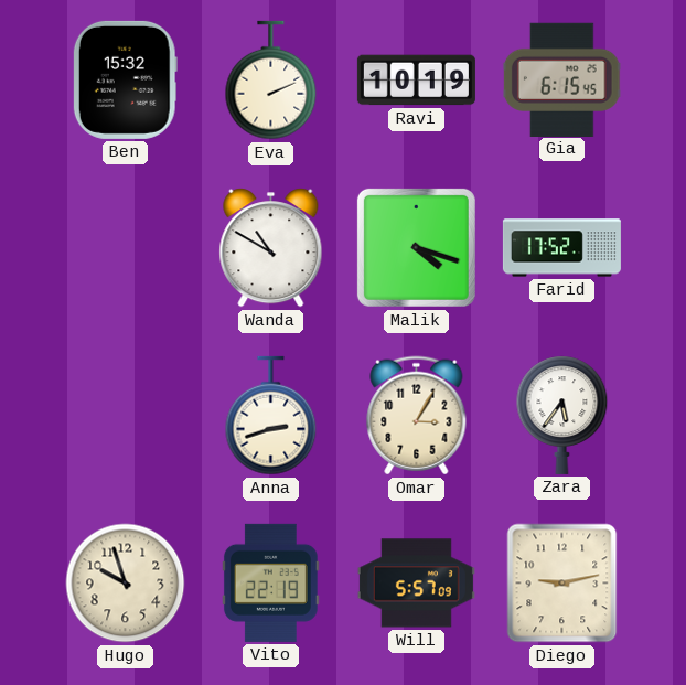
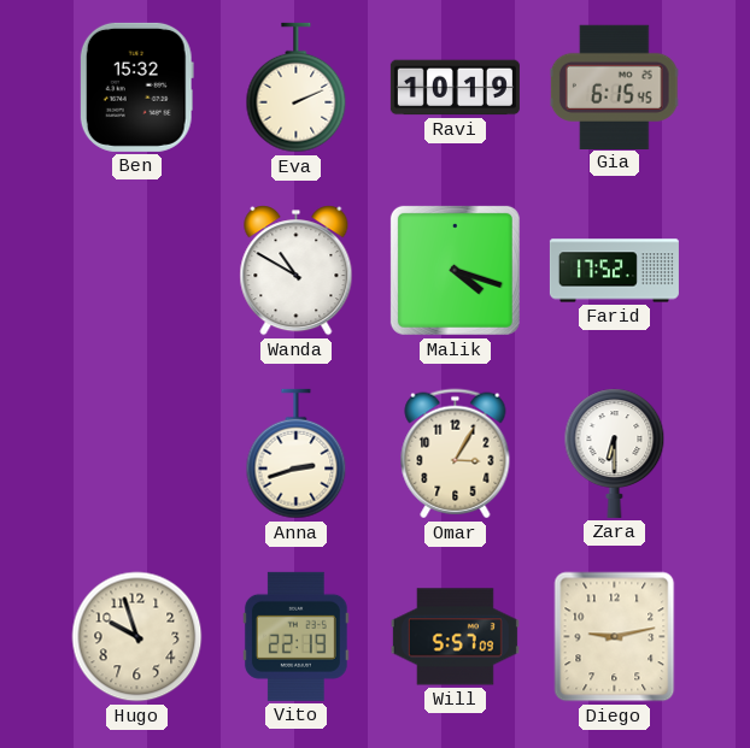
Zara: 5:36 -> 6:30
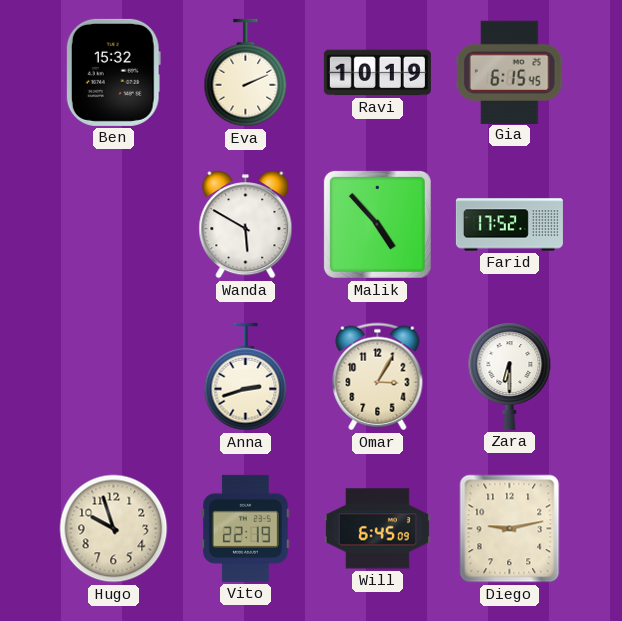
Wanda: 10:50 -> 5:50
Malik: 4:18 -> 4:53
Will: 5:57 -> 6:45
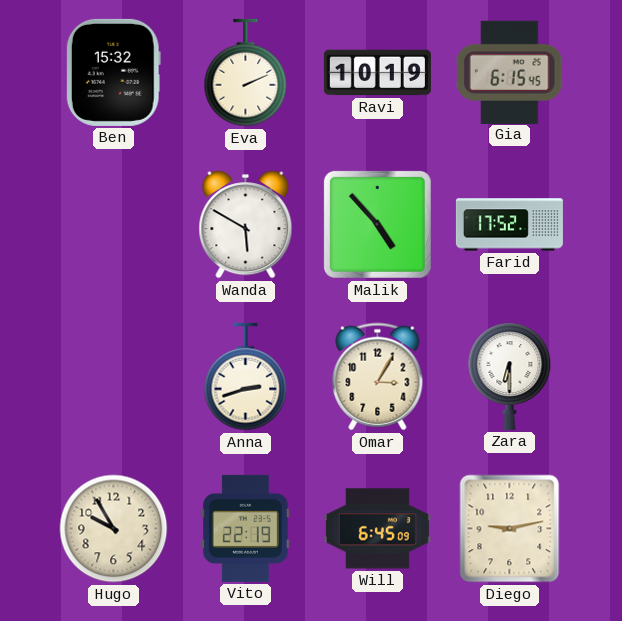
Hugo: 9:57 -> 9:55
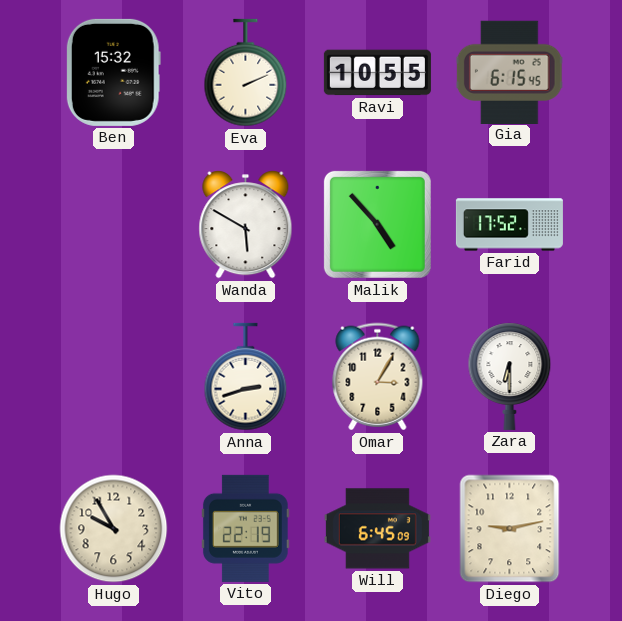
Ravi: 10:19 -> 10:55
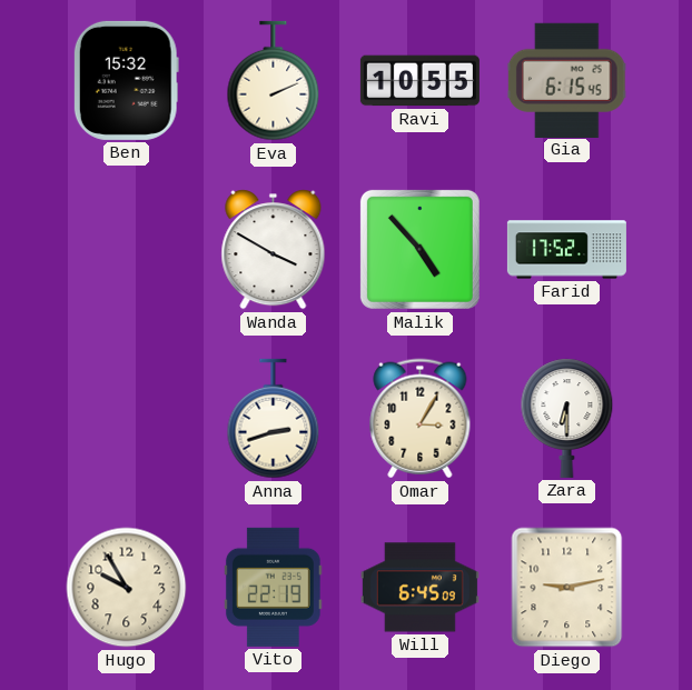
Wanda: 5:50 -> 3:50
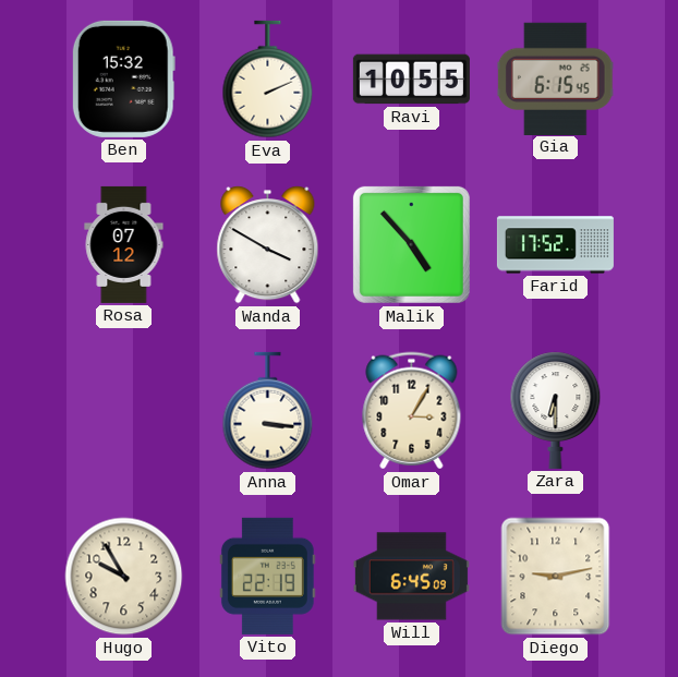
Rosa: none -> 07:12
Anna: 2:42 -> 3:16
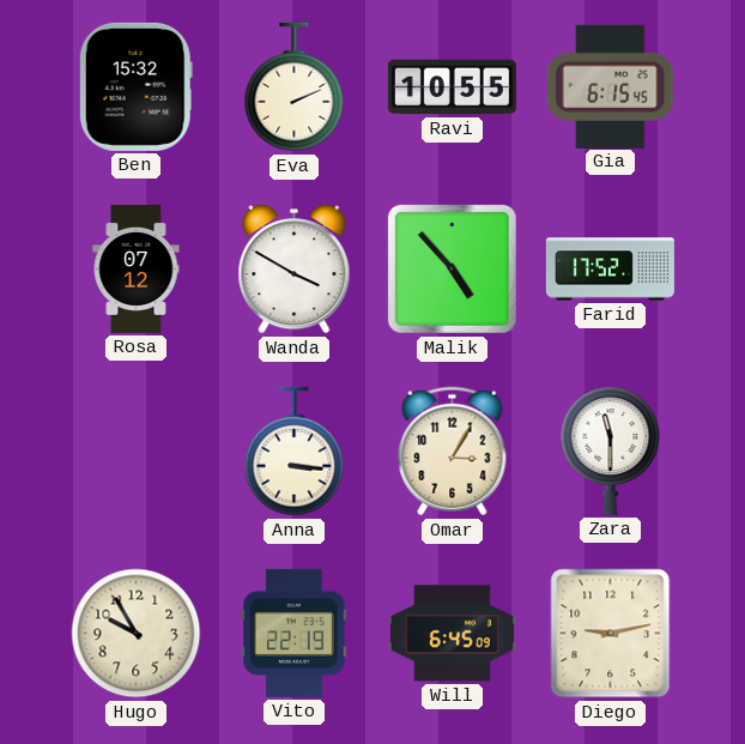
Zara: 6:30 -> 11:30
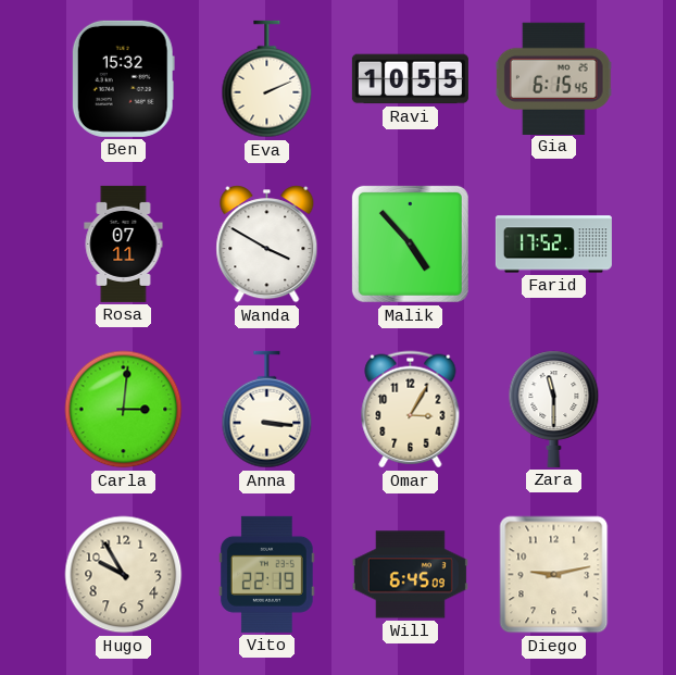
Rosa: 07:12 -> 07:11
Carla: none -> 3:01
